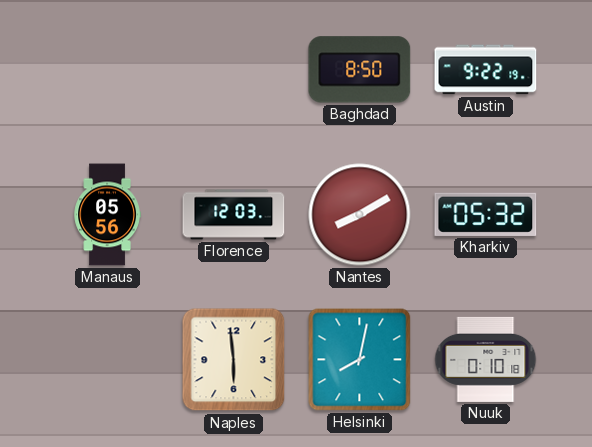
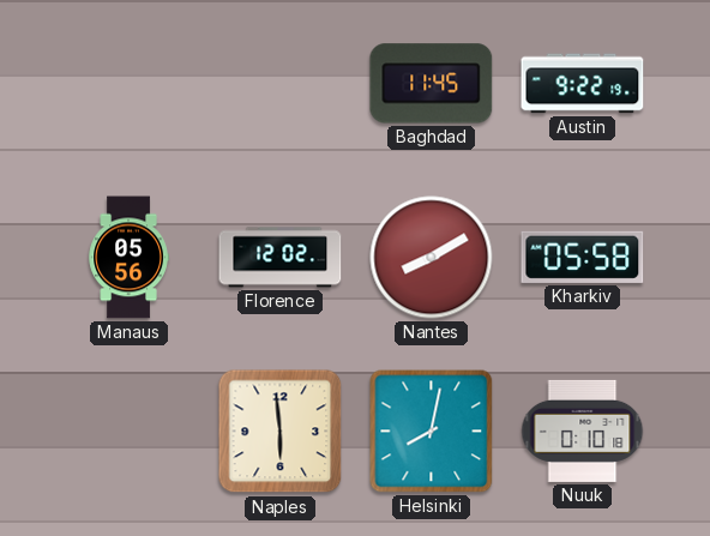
Baghdad: 8:50 -> 11:45
Florence: 12:03 -> 12:02
Kharkiv: 05:32 -> 05:58
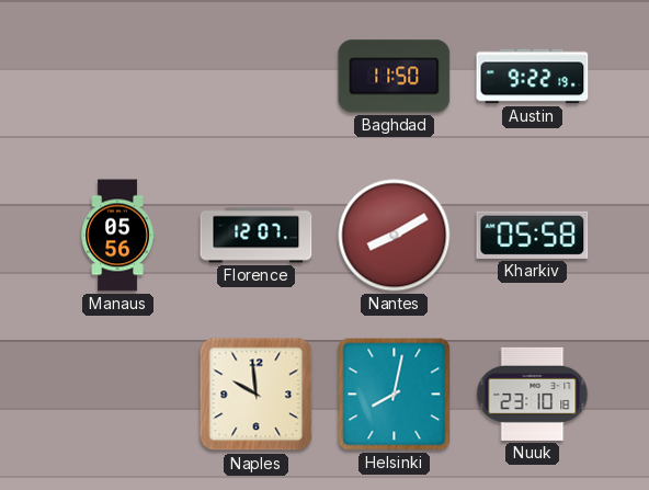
Baghdad: 11:45 -> 11:50
Florence: 12:02 -> 12:07
Naples: 5:59 -> 9:59
Nuuk: 0:10 -> 23:10
